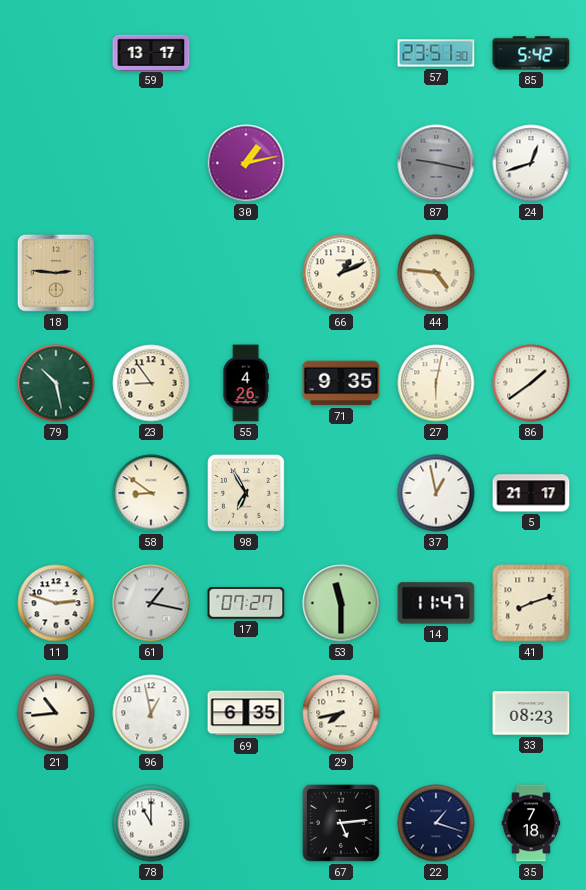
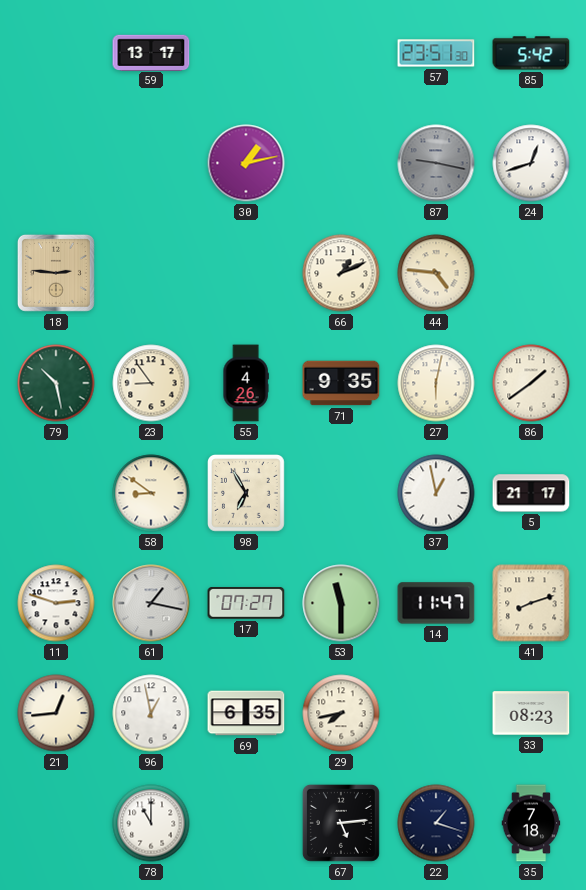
21: 10:44 -> 12:44
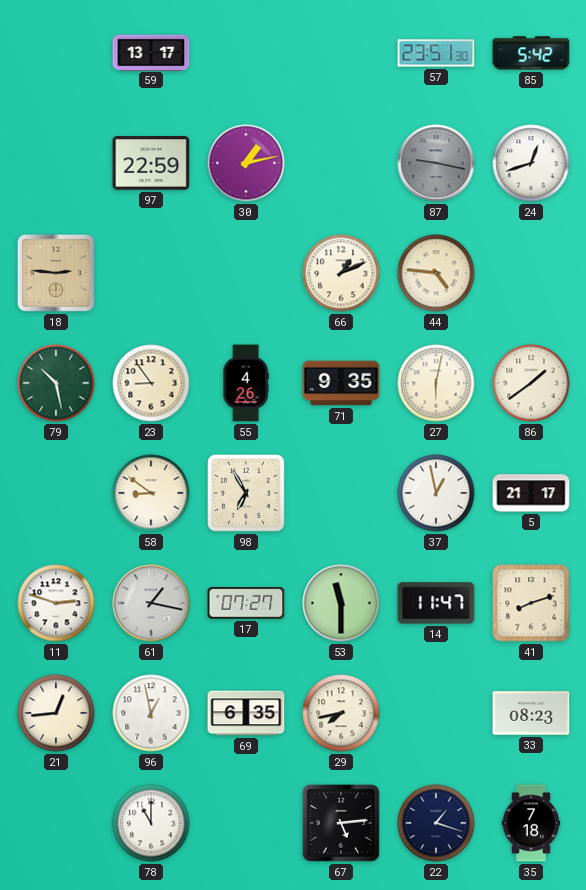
97: none -> 22:59
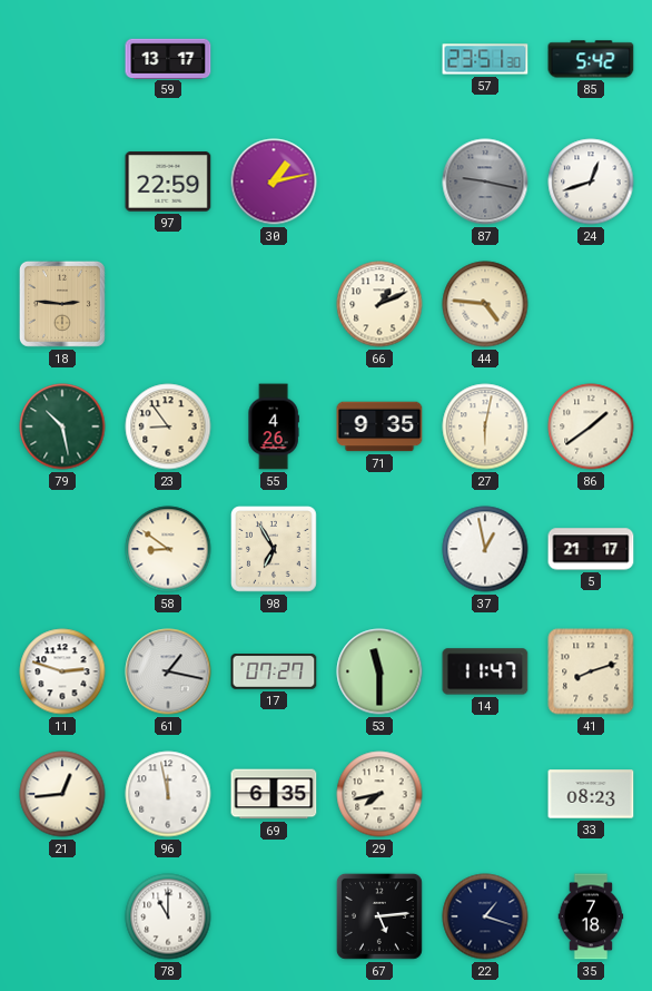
96: 12:58 -> 11:58
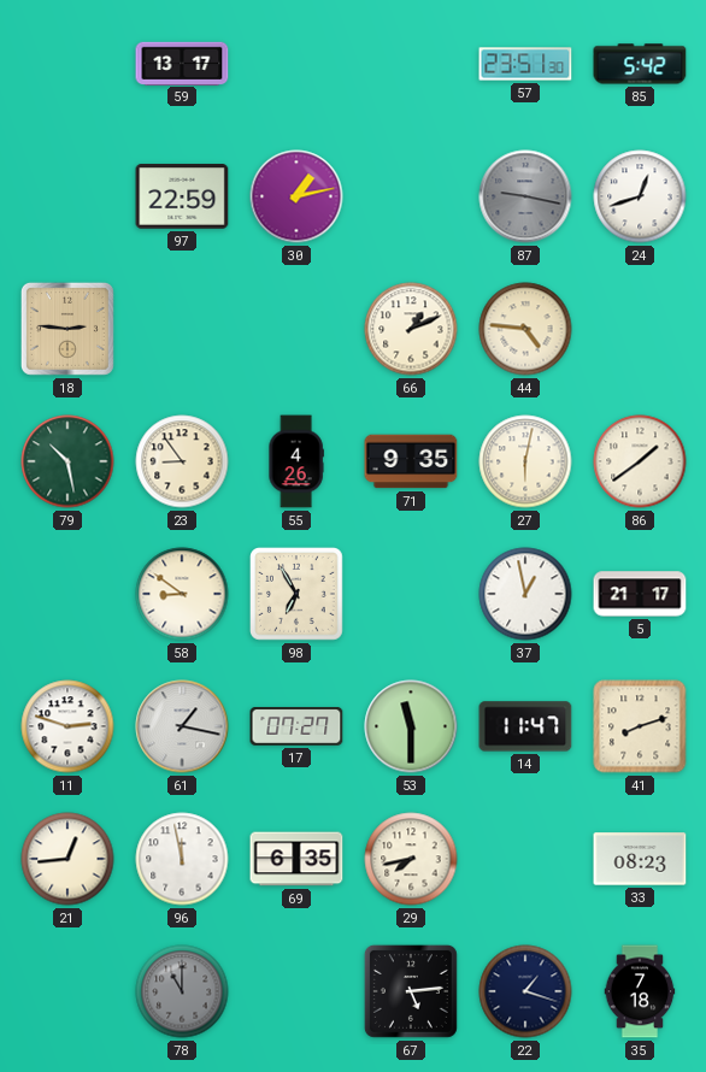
78 dial: white -> grey
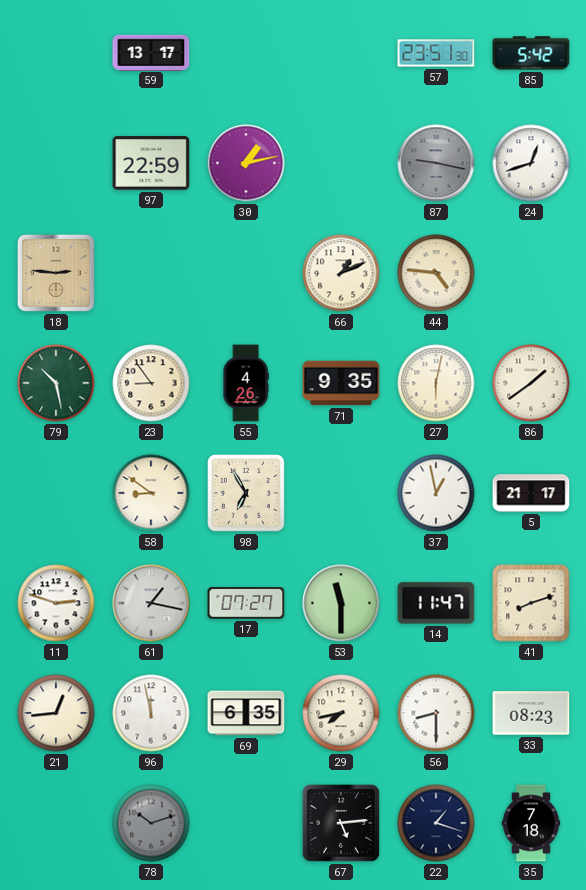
56: none -> 8:30
78: 11:00 -> 10:12
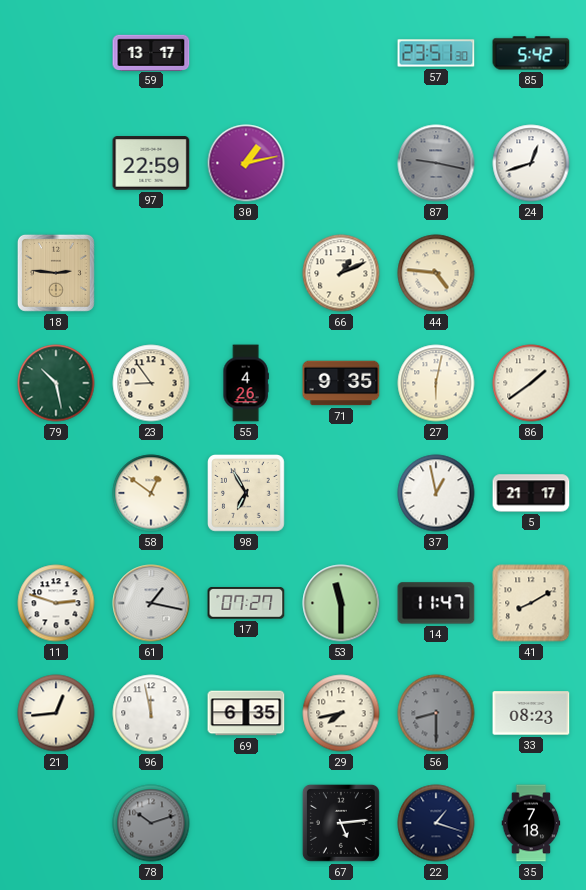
58: 8:51 -> 12:51
41: 8:12 -> 8:10
56 dial: white -> grey
